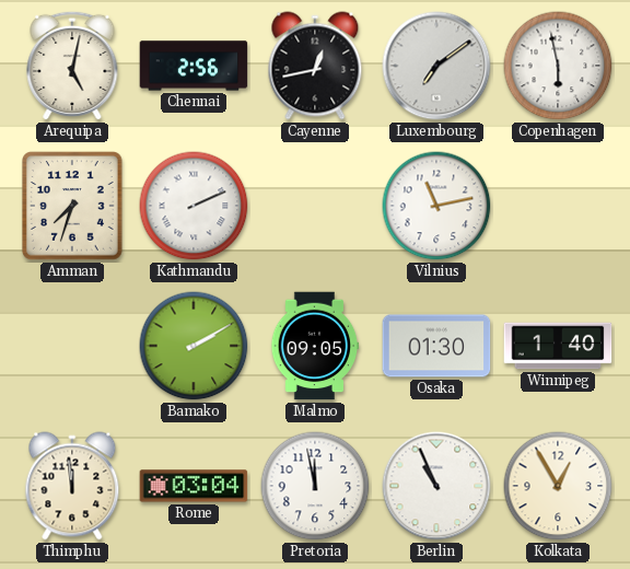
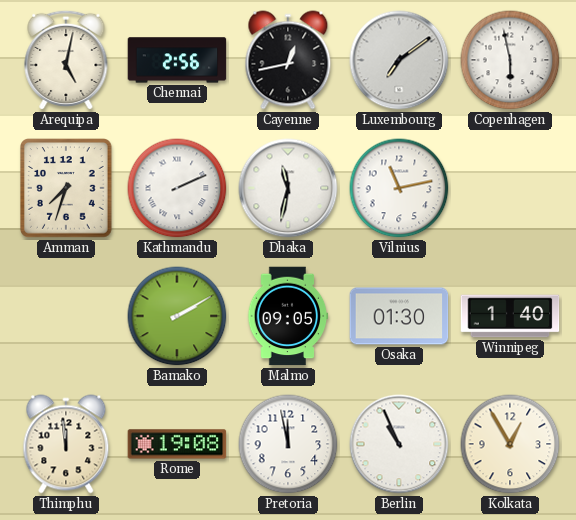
Dhaka: none -> 11:32
Rome: 03:04 -> 19:08
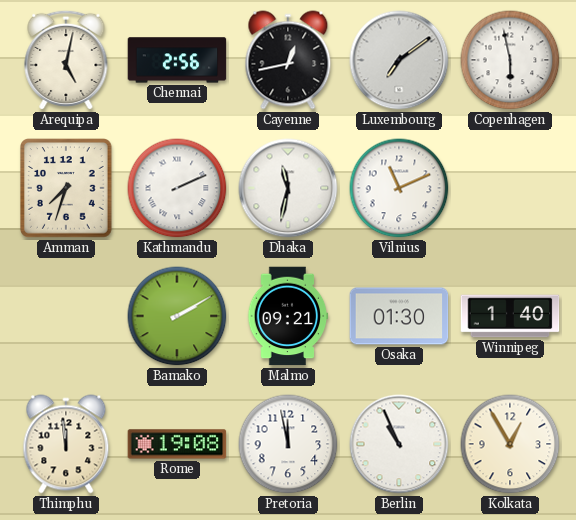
Vilnius: 11:13 -> 11:11
Malmo: 09:05 -> 09:21
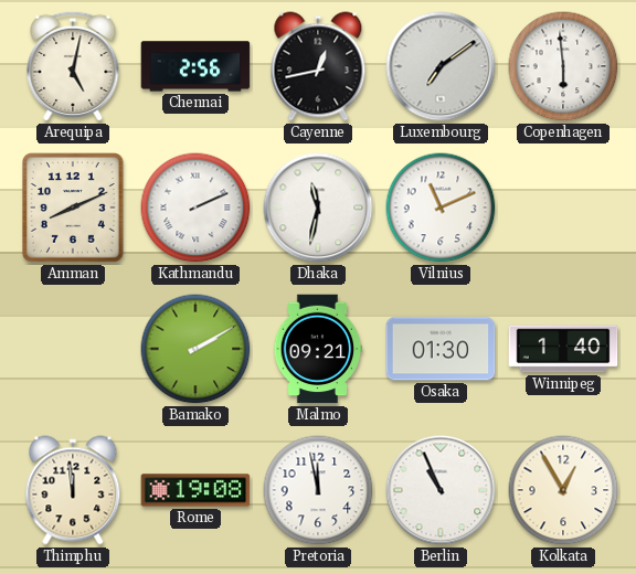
Copenhagen: 5:58 -> 5:59
Amman: 7:33 -> 8:11
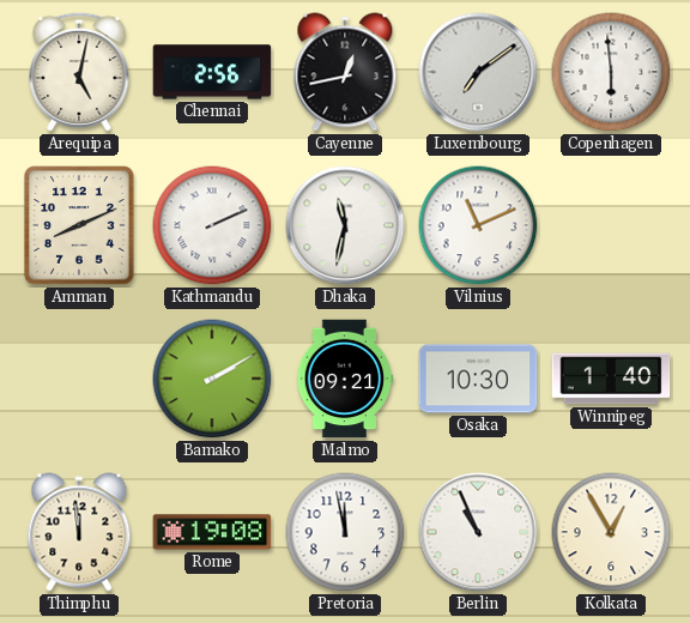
Osaka: 01:30 -> 10:30
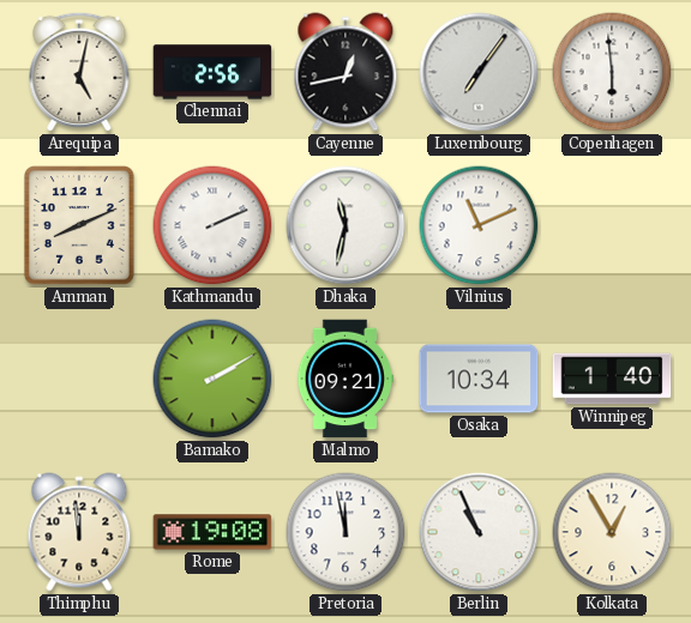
Luxembourg: 7:09 -> 7:06
Osaka: 10:30 -> 10:34
